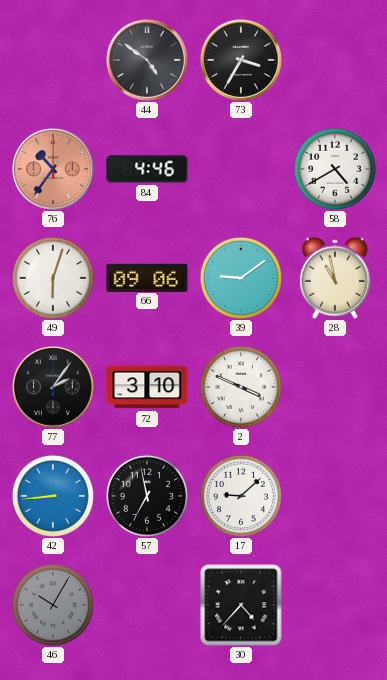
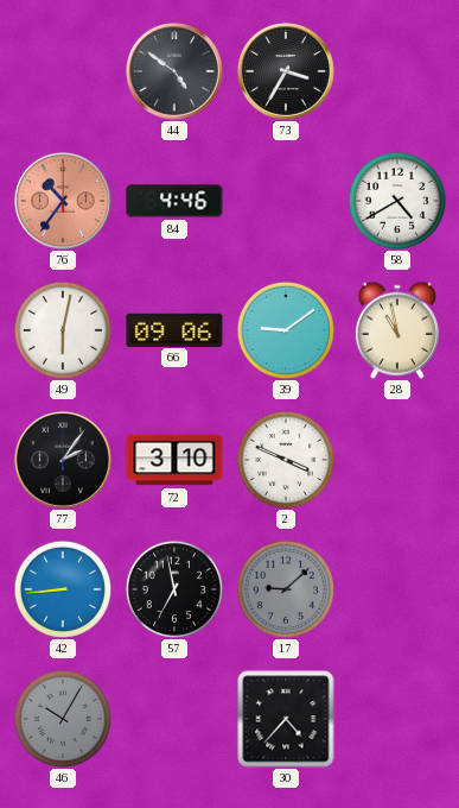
49: 6:03 -> 6:02
17 dial: white -> grey
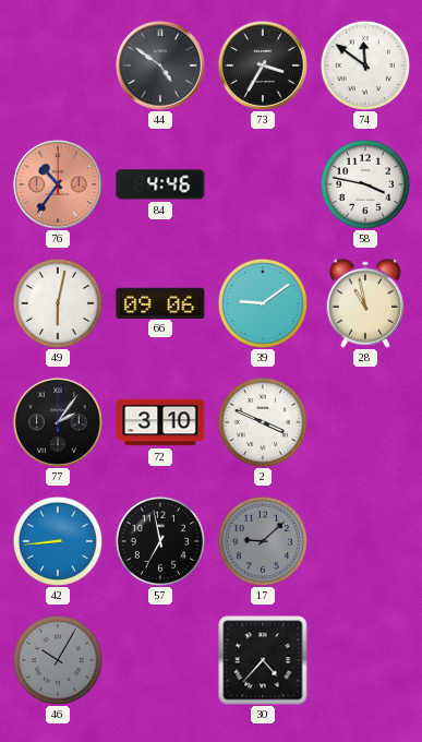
74: none -> 11:51
58: 4:40 -> 3:47
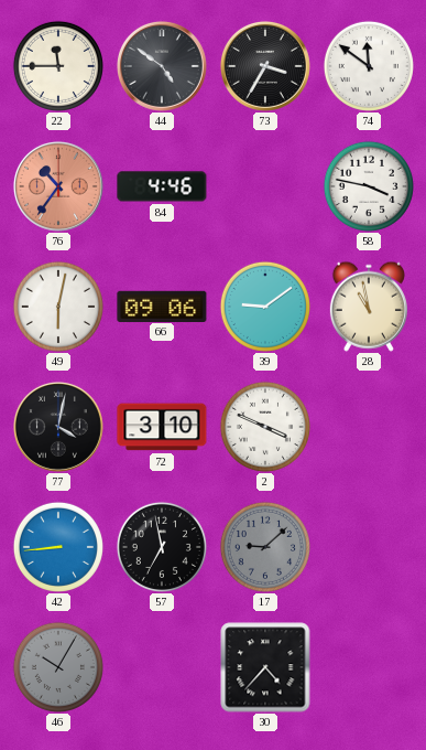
22: none -> 11:45
77: 2:06 -> 4:02
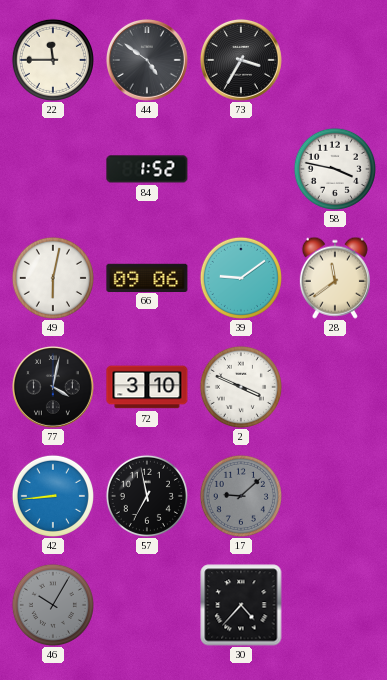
74: 11:51 -> none
76: 10:36 -> none
84: 4:46 -> 1:52
28: 10:58 -> 11:39
